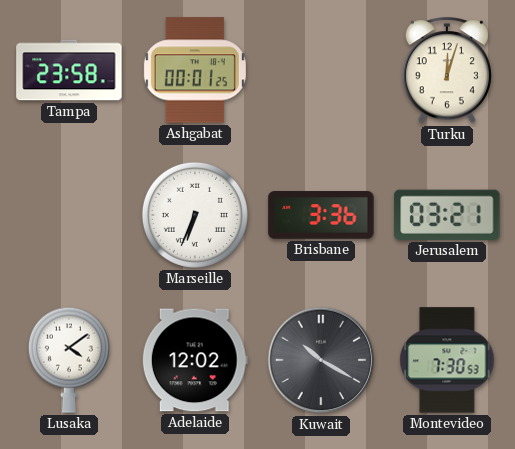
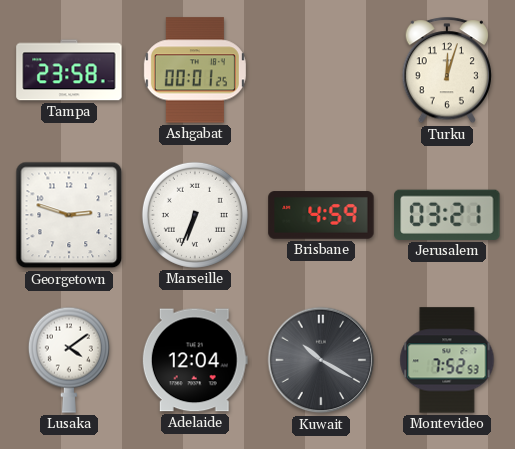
Georgetown: none -> 2:48
Brisbane: 3:36 -> 4:59
Adelaide: 12:02 -> 12:04
Montevideo: 7:30 -> 7:52
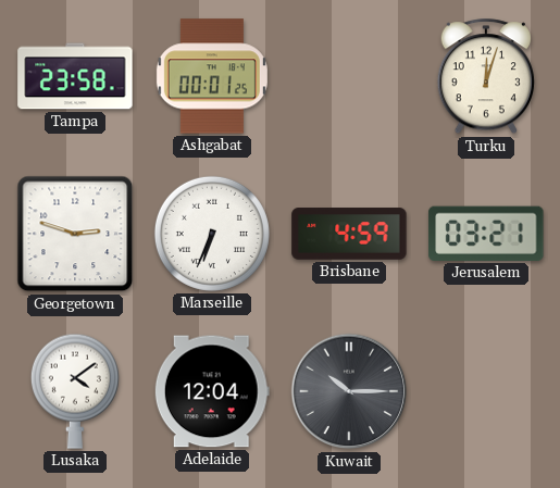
Kuwait: 10:20 -> 10:15
Montevideo: 7:52 -> none
